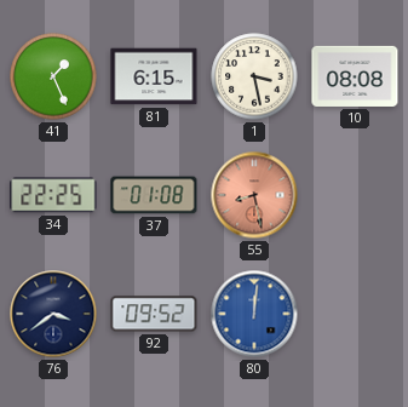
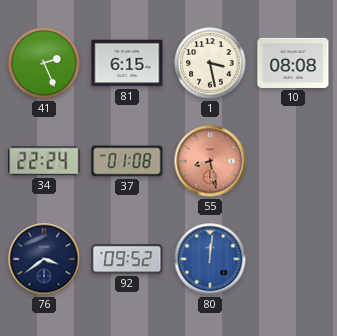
41: 1:26 -> 2:26
34: 22:25 -> 22:24
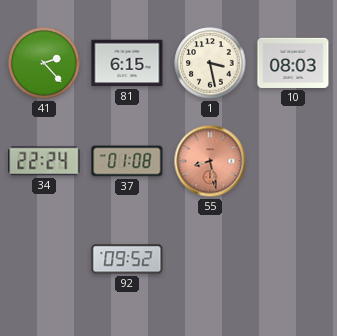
41: 2:26 -> 2:23
10: 08:08 -> 08:03
76: 3:39 -> none
80: 12:01 -> none
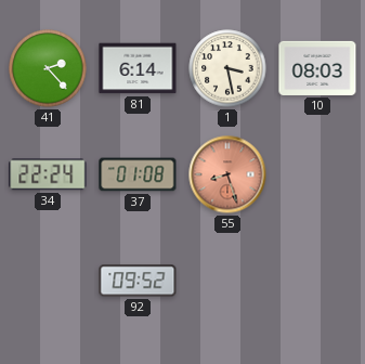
81: 6:15 -> 6:14
55: 8:28 -> 8:27
